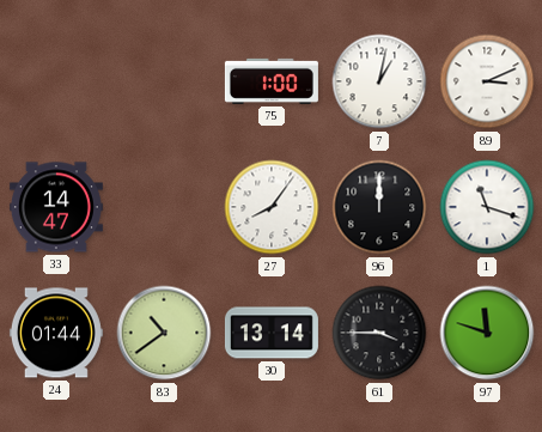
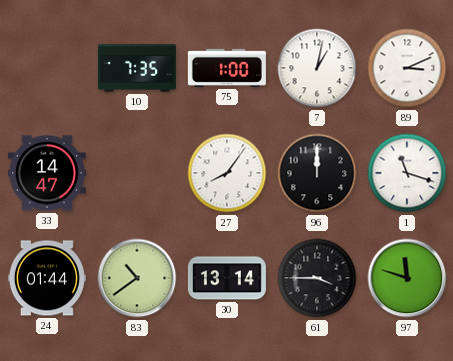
10: none -> 7:35
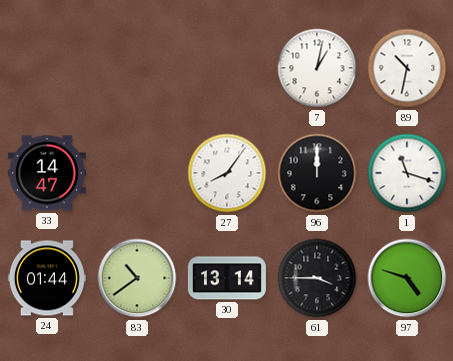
10: 7:35 -> none
75: 1:00 -> none
89: 3:11 -> 10:32
97: 11:48 -> 4:48
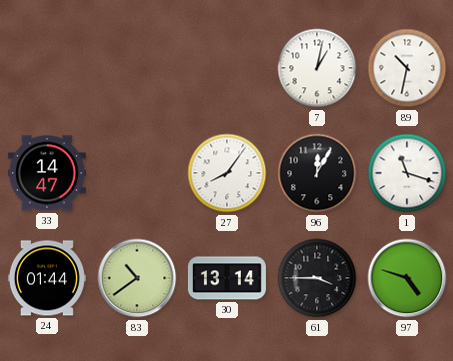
96: 12:00 -> 12:05
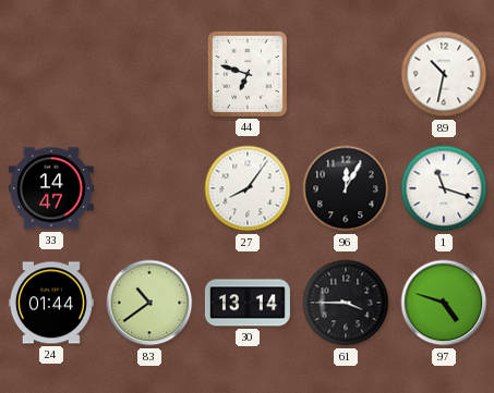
44: none -> 6:48
7: 1:02 -> none
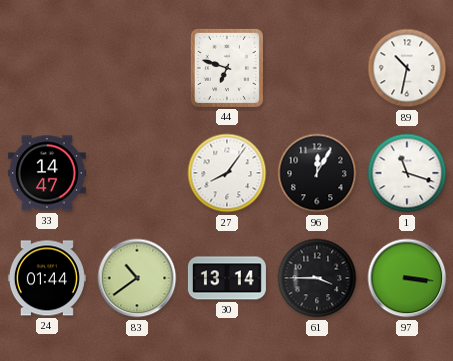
97: 4:48 -> 3:16
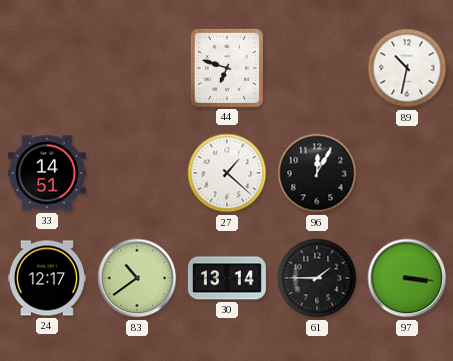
33: 14:47 -> 14:51
27: 8:06 -> 1:22
1: 11:18 -> none
24: 01:44 -> 12:17
61: 3:45 -> 1:45
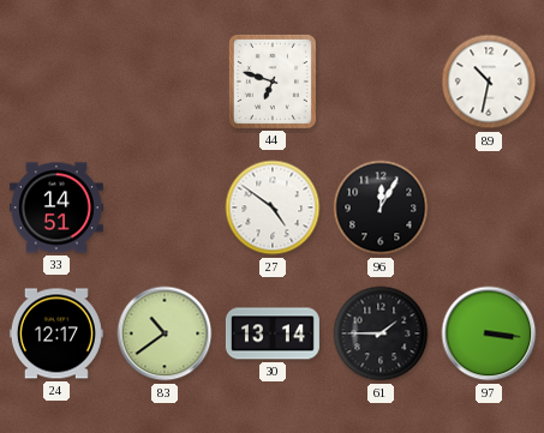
27: 1:22 -> 4:51
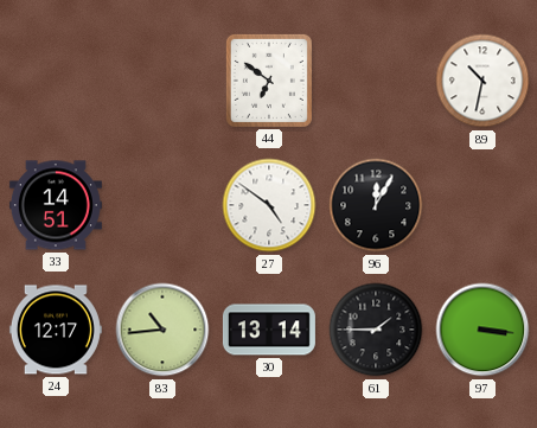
44: 6:48 -> 6:51
83: 10:39 -> 10:44
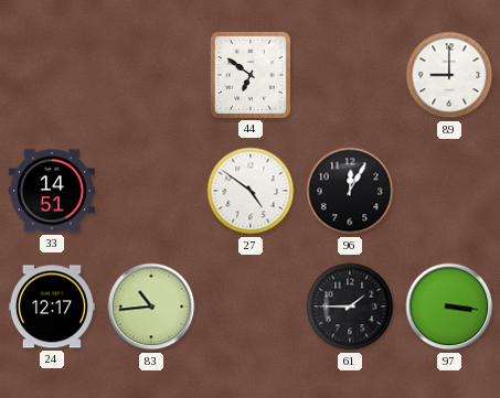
89: 10:32 -> 9:00
30: 13:14 -> none
